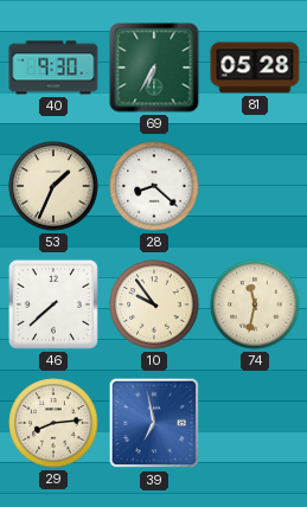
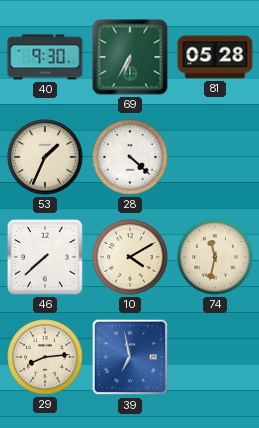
28: 8:22 -> 4:22
10: 9:54 -> 4:10
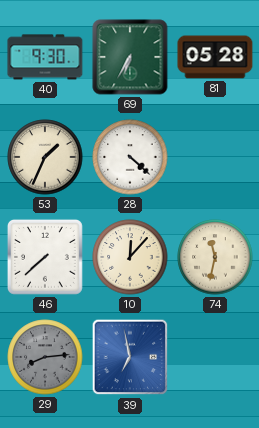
10: 4:10 -> 12:07
29 dial: cream -> grey
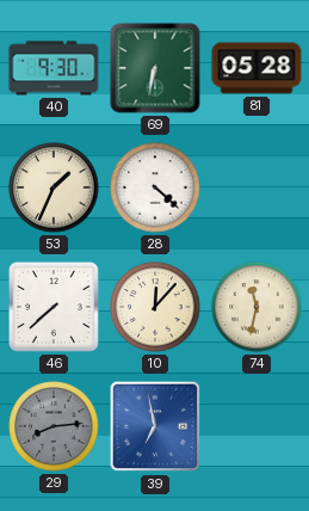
69: 6:35 -> 6:32
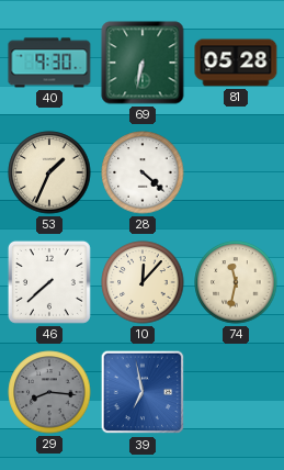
29: 8:14 -> 8:16
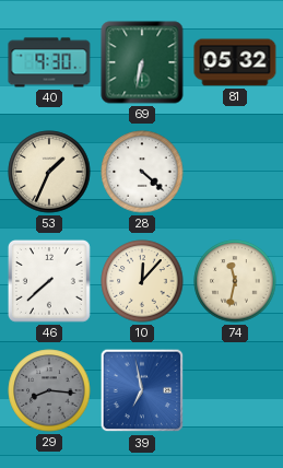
81: 05:28 -> 05:32
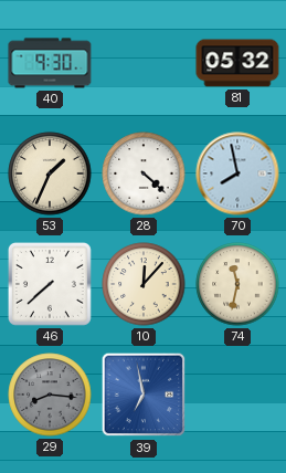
69: 6:32 -> none
70: none -> 7:58
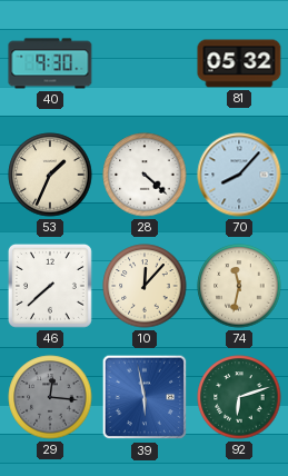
70: 7:58 -> 8:07
29: 8:16 -> 12:16
39: 6:58 -> 5:58
92: none -> 6:12
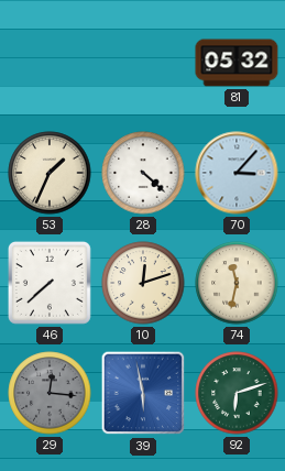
40: 9:30 -> none
70: 8:07 -> 3:07
10: 12:07 -> 12:12
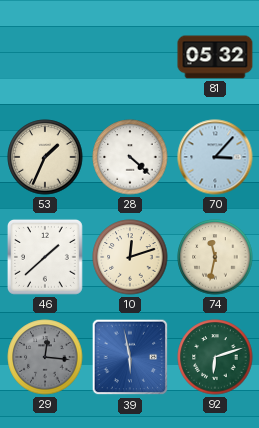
46: 7:38 -> 1:38
